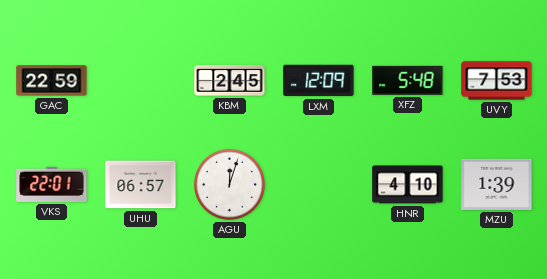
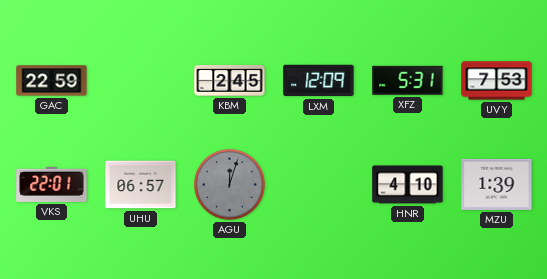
XFZ: 5:48 -> 5:31
AGU dial: white -> grey
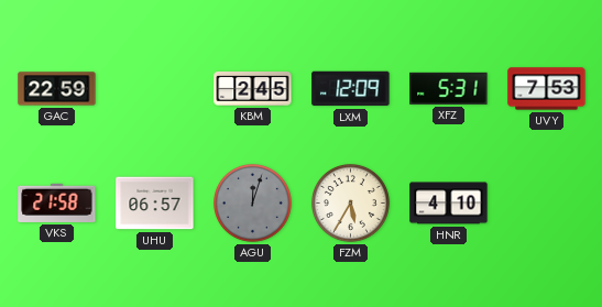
VKS: 22:01 -> 21:58
FZM: none -> 5:35
MZU: 1:39 -> none
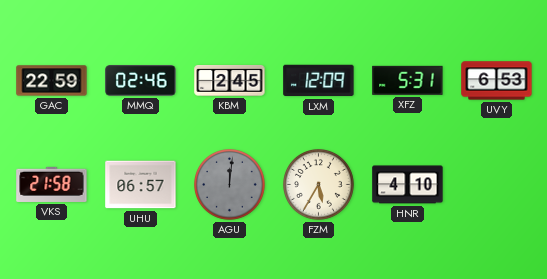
MMQ: none -> 02:46
UVY: 7:53 -> 6:53
AGU: 12:03 -> 12:01
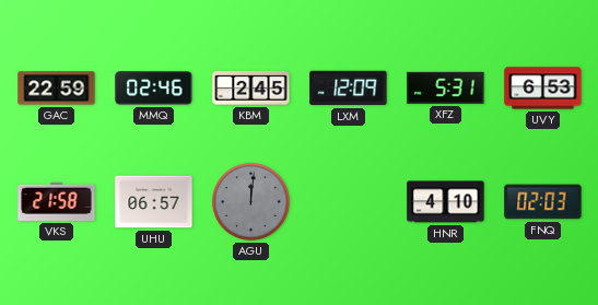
FZM: 5:35 -> none
FNQ: none -> 02:03
